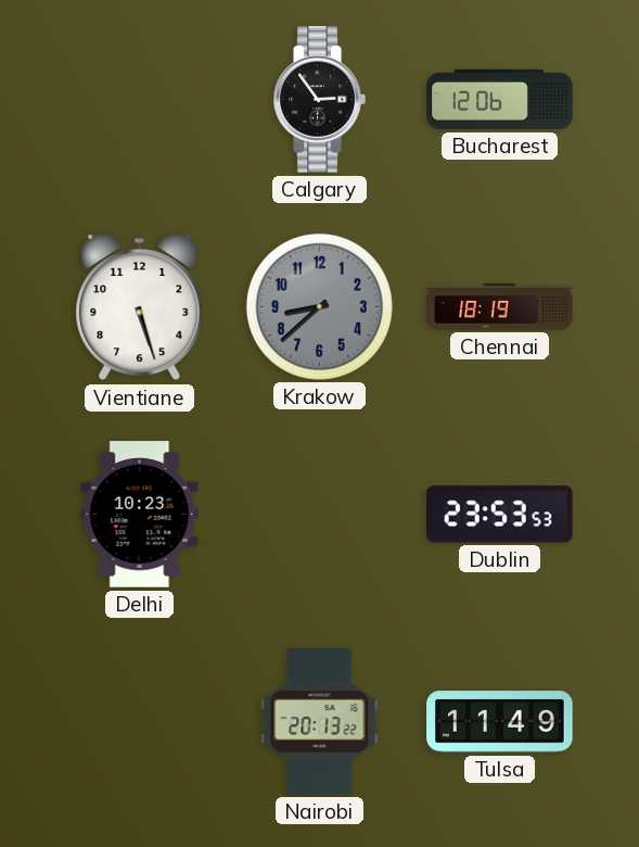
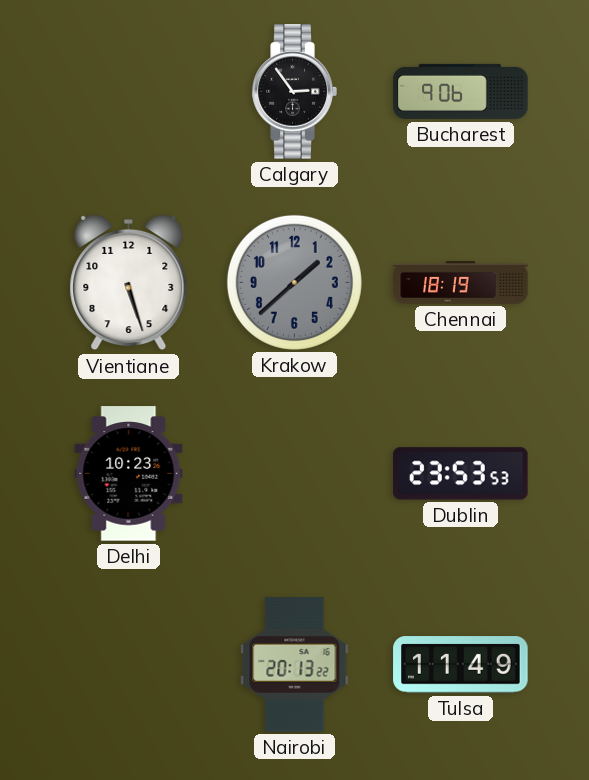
Bucharest: 12:06 -> 9:06
Krakow: 8:38 -> 1:38
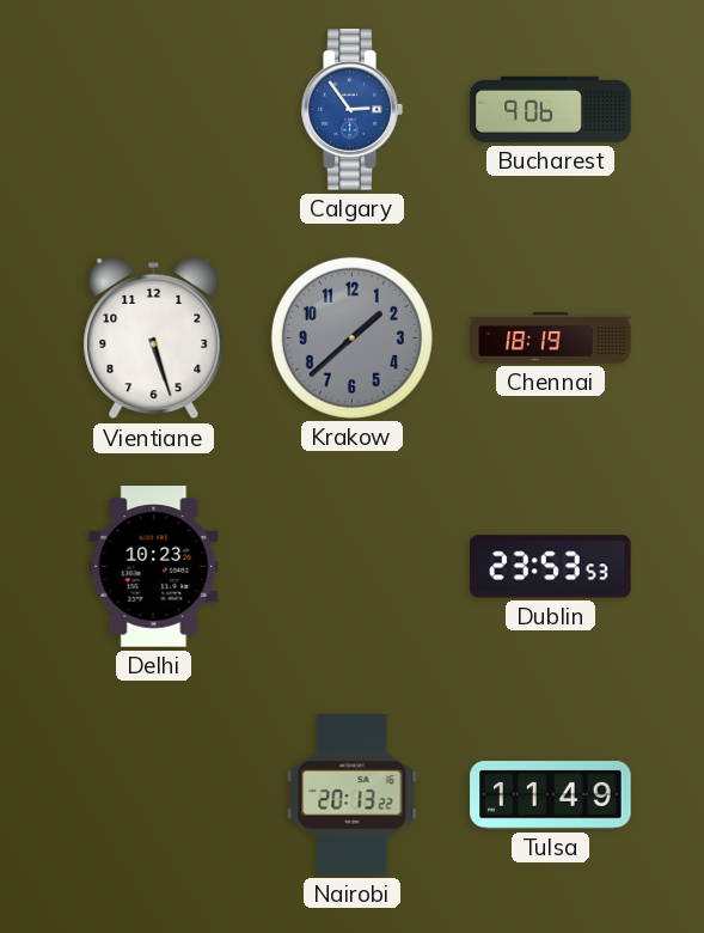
Calgary dial: black -> blue
